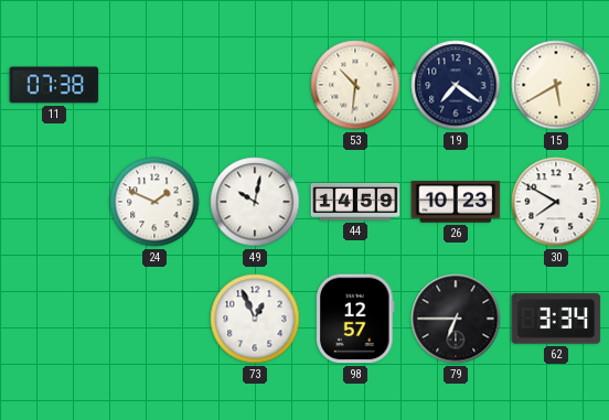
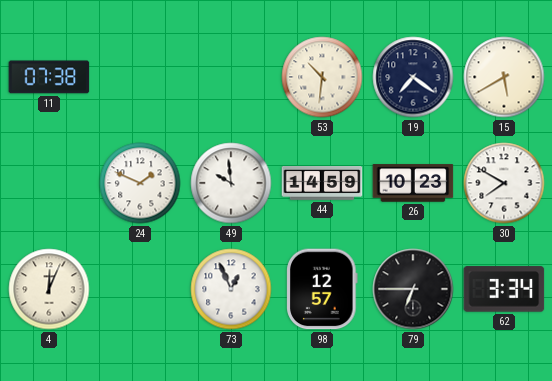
49: 10:02 -> 9:59
4: none -> 12:04
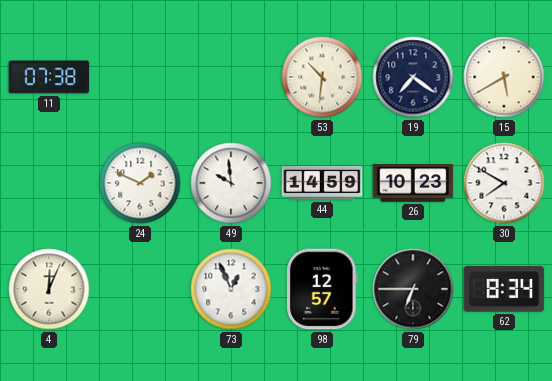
62: 3:34 -> 8:34
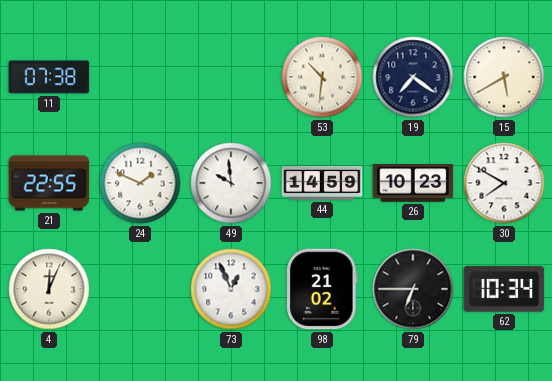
21: none -> 22:55
98: 12:57 -> 21:02
62: 8:34 -> 10:34
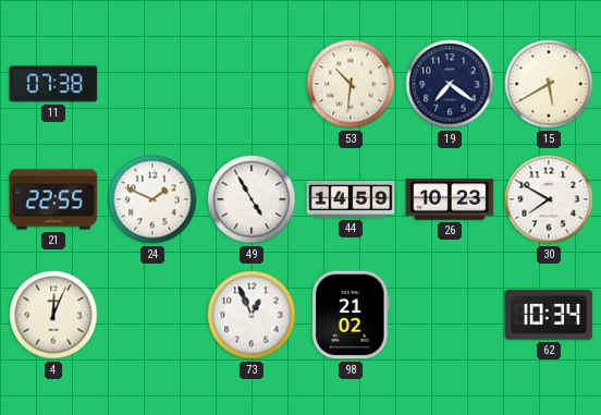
49: 9:59 -> 4:55
79: 6:45 -> none
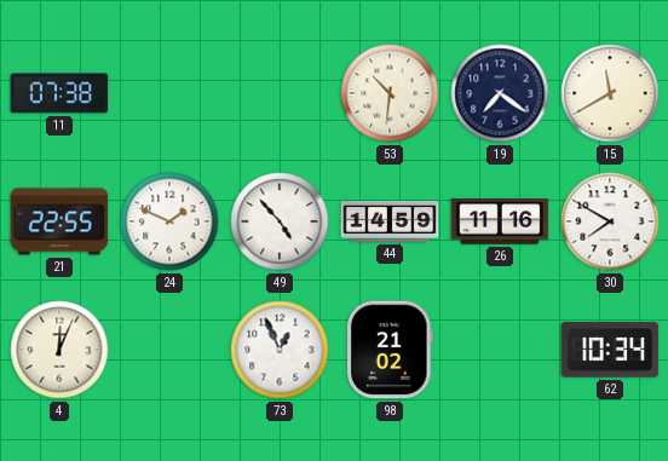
15: 5:40 -> 11:40
49: 4:55 -> 4:53
26: 10:23 -> 11:16
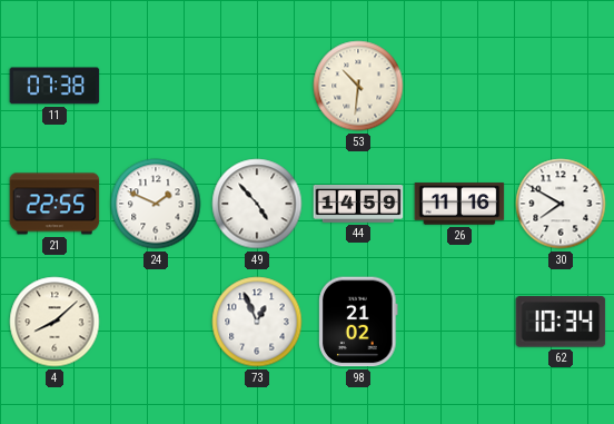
19: 7:21 -> none
15: 11:40 -> none
4: 12:04 -> 8:08
